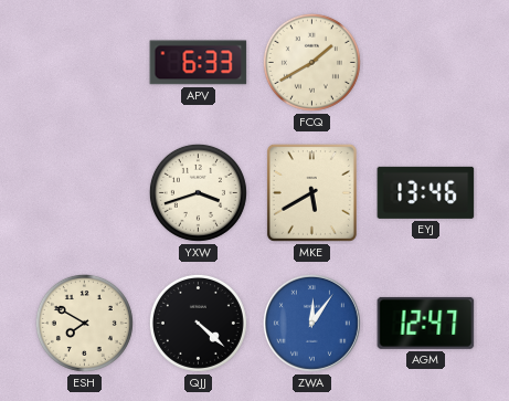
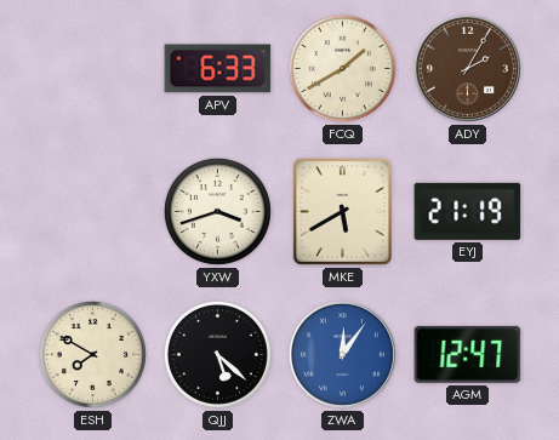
ADY: none -> 2:05
EYJ: 13:46 -> 21:19
QJJ: 4:22 -> 5:22
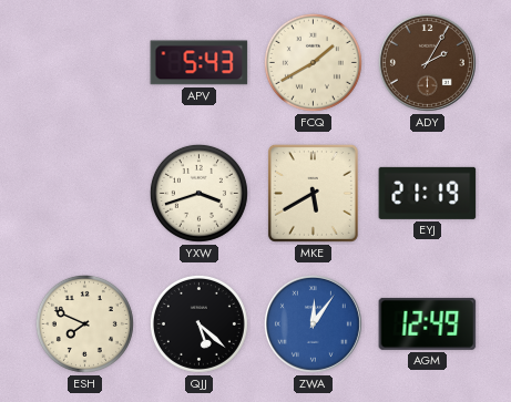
APV: 6:33 -> 5:43
ESH: 7:50 -> 7:49
AGM: 12:47 -> 12:49
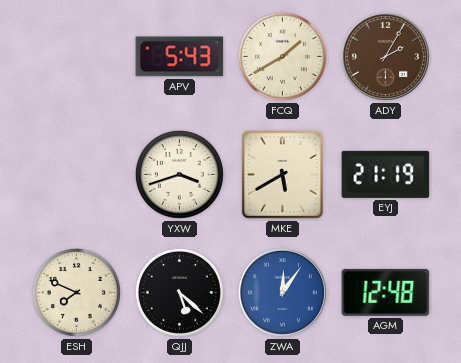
AGM: 12:49 -> 12:48
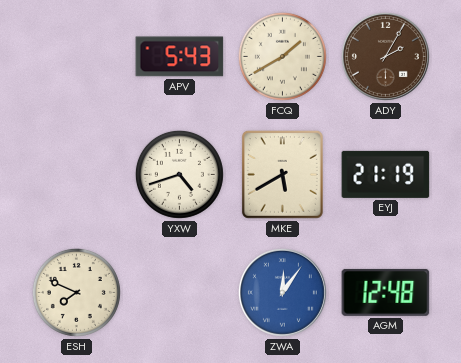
YXW: 3:42 -> 4:42
QJJ: 5:22 -> none
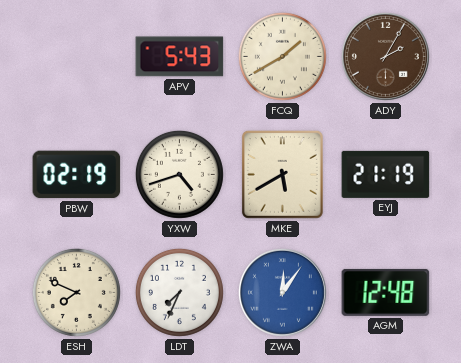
PBW: none -> 02:19
LDT: none -> 7:34
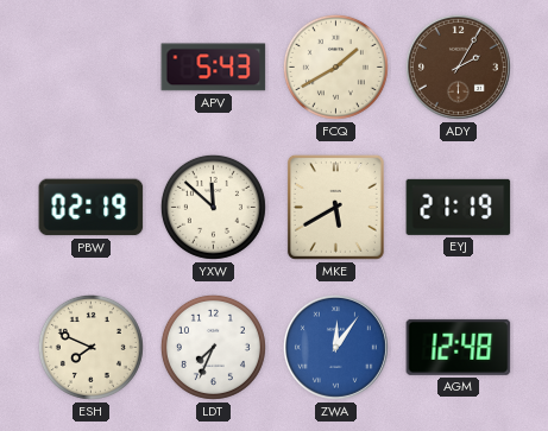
YXW: 4:42 -> 11:52
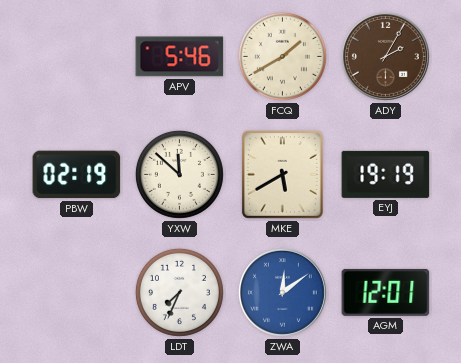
APV: 5:43 -> 5:46
EYJ: 21:19 -> 19:19
ESH: 7:49 -> none
ZWA: 12:06 -> 12:09
AGM: 12:48 -> 12:01
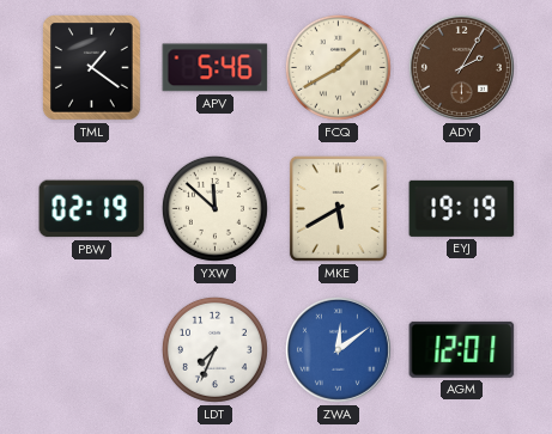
TML: none -> 1:21
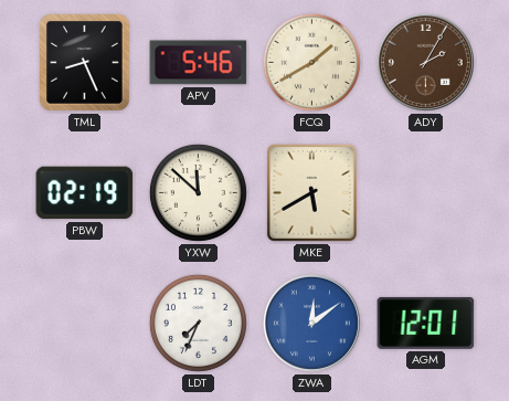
TML: 1:21 -> 8:26
EYJ: 19:19 -> none
